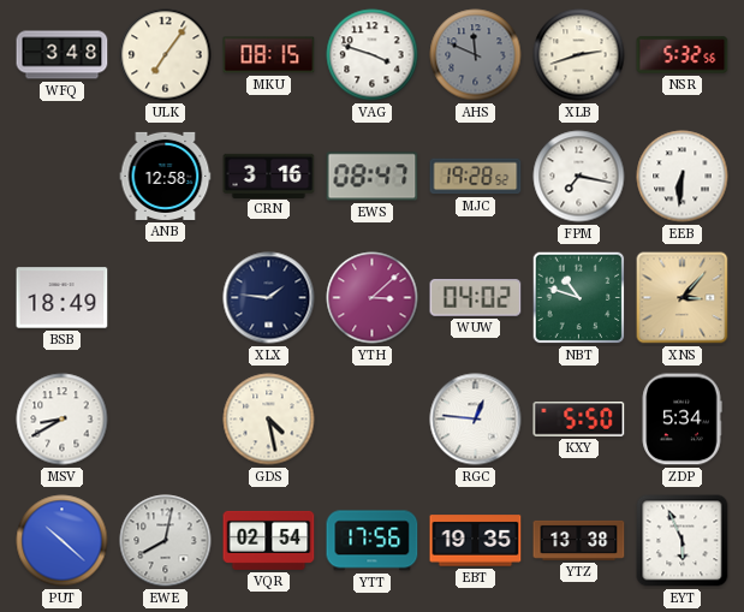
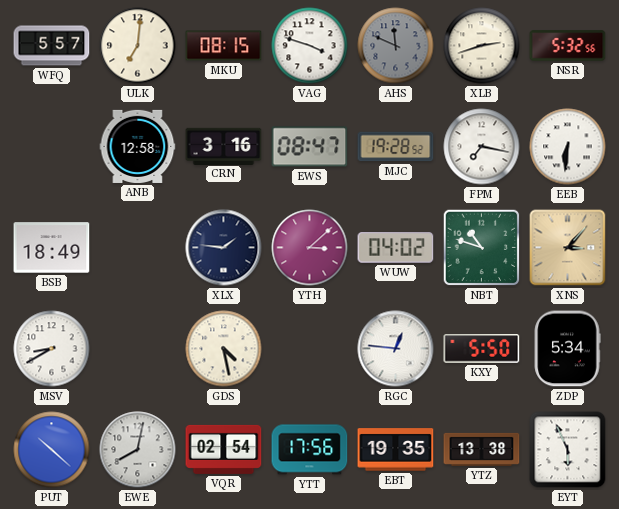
WFQ: 3:48 -> 5:57
ULK: 7:06 -> 7:01
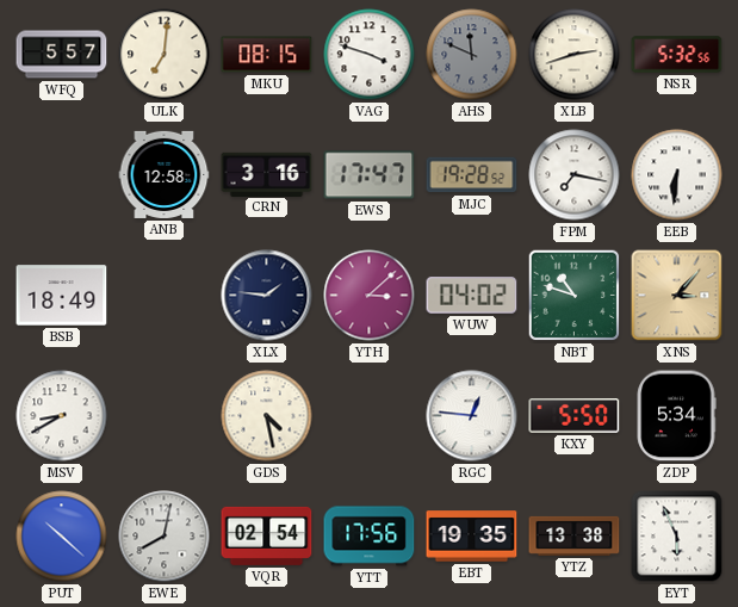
EWS: 08:47 -> 17:47
